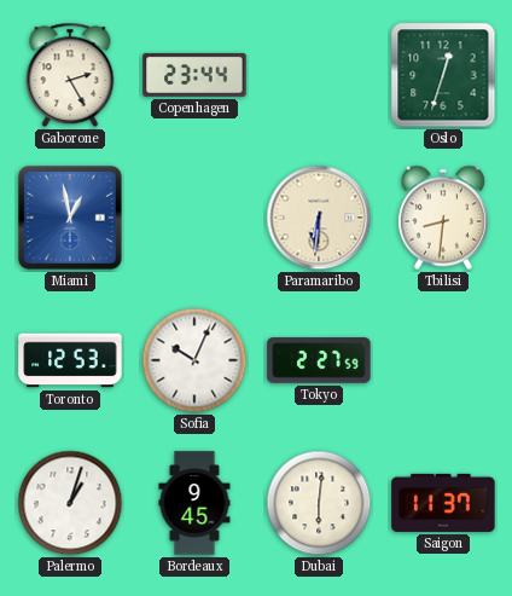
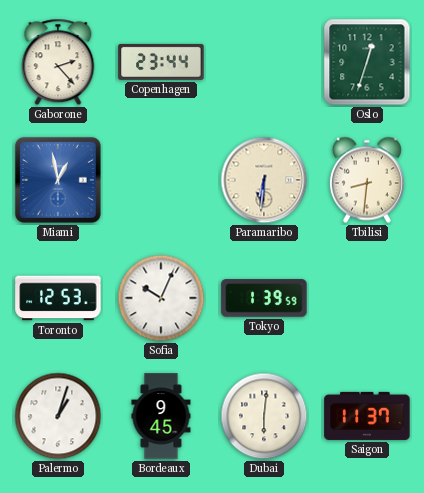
Gaborone: 2:25 -> 2:23
Tokyo: 2:27 -> 1:39
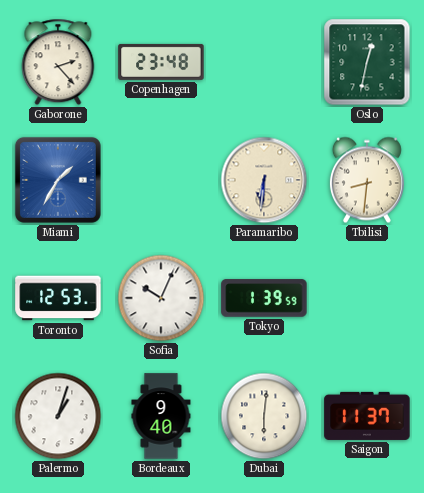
Copenhagen: 23:44 -> 23:48
Oslo: 12:33 -> 12:32
Miami: 12:58 -> 1:35
Bordeaux: 9:45 -> 9:40
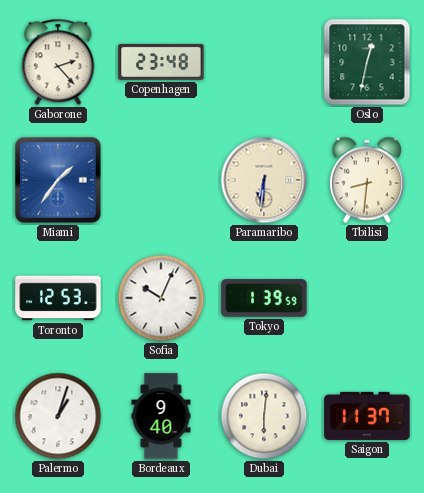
Miami: 1:35 -> 1:36
